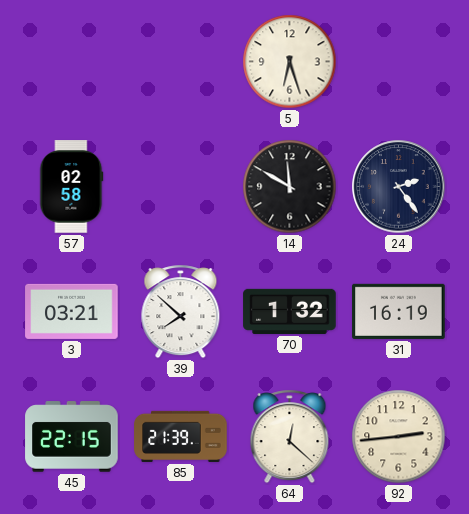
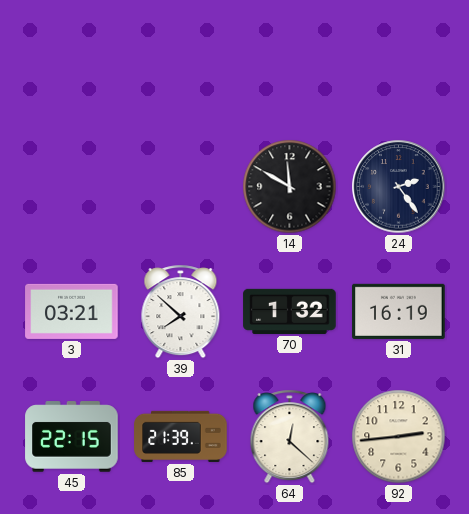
5: 6:27 -> none
57: 02:58 -> none
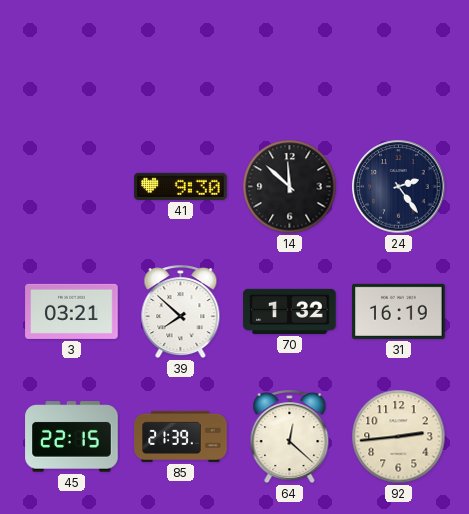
41: none -> 9:30
14: 11:50 -> 11:52
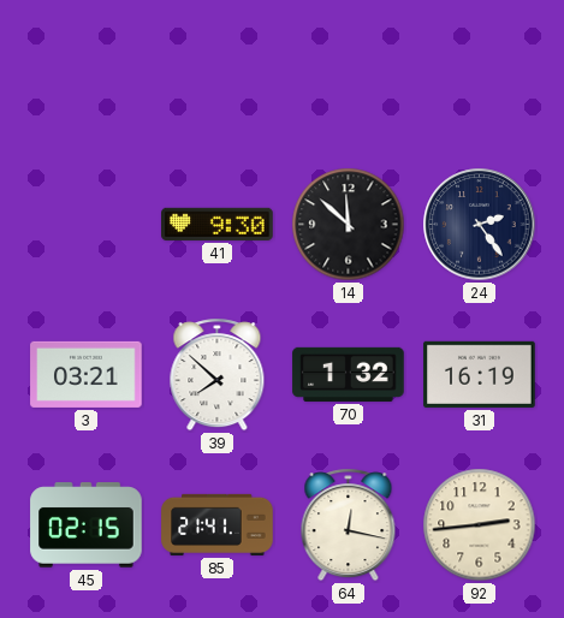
45: 22:15 -> 02:15
85: 21:39 -> 21:41
64: 12:22 -> 12:17
